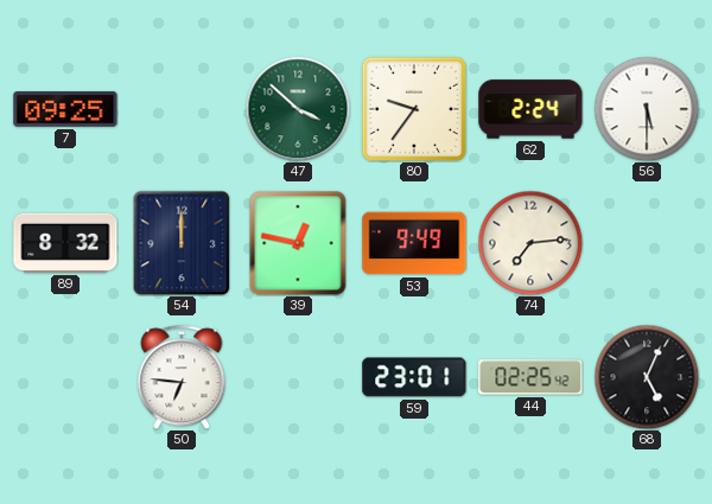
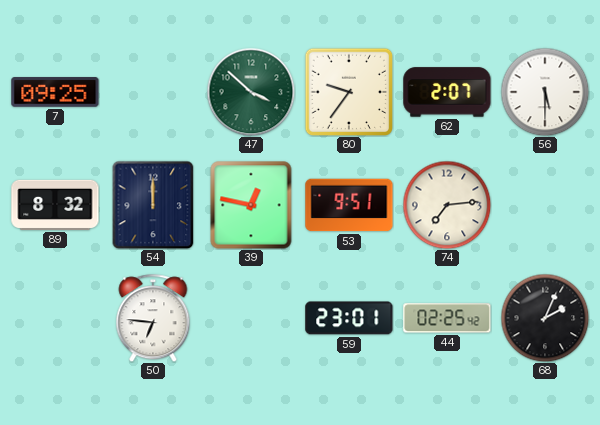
62: 2:24 -> 2:07
53: 9:49 -> 9:51
68: 5:04 -> 2:04
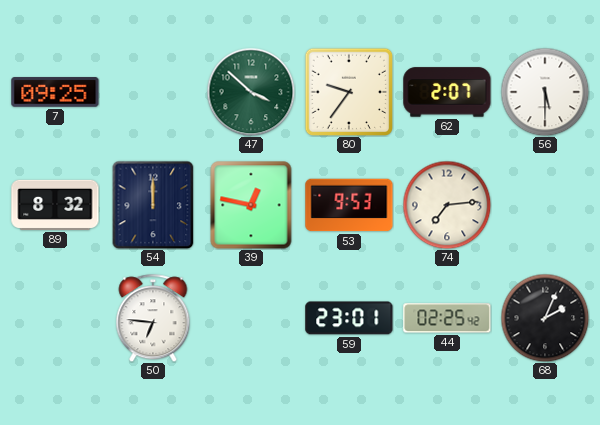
53: 9:51 -> 9:53
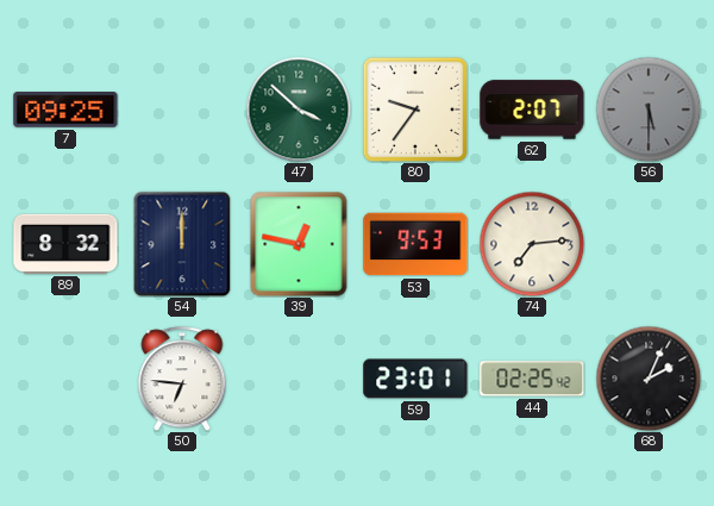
56 dial: white -> grey
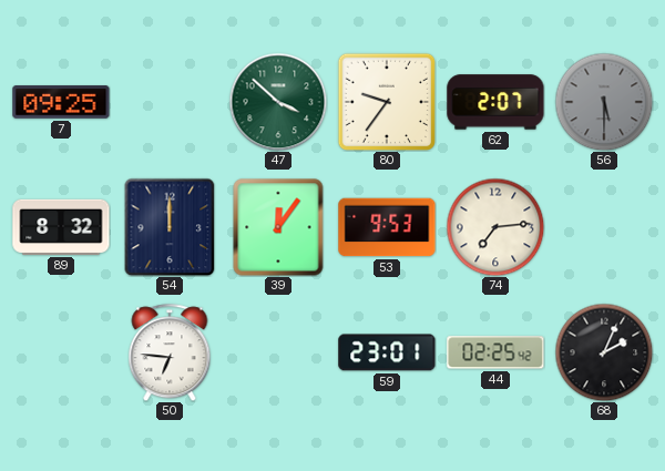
39: 12:47 -> 12:06
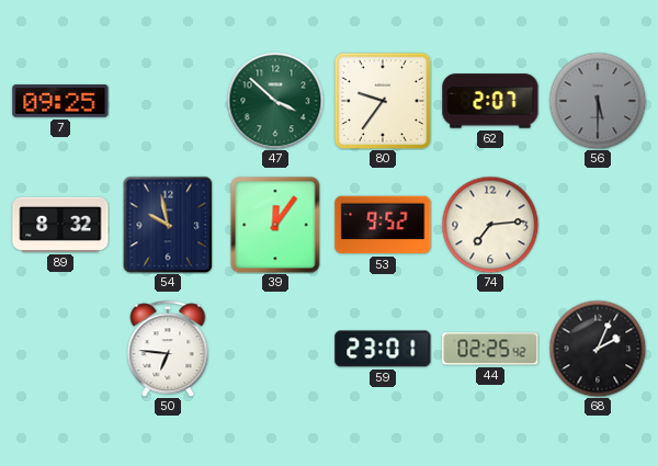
54: 12:00 -> 9:58
53: 9:53 -> 9:52
